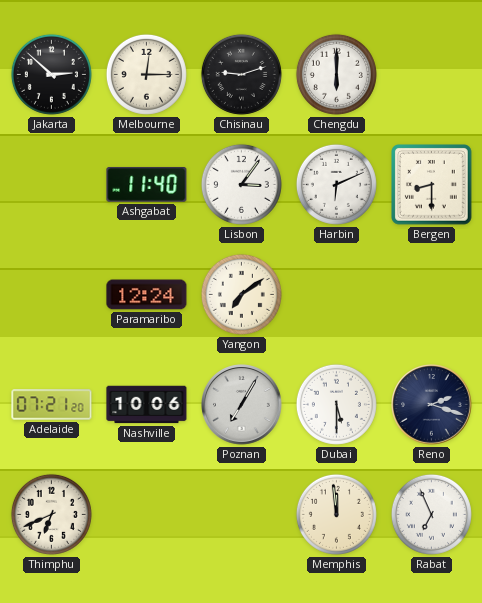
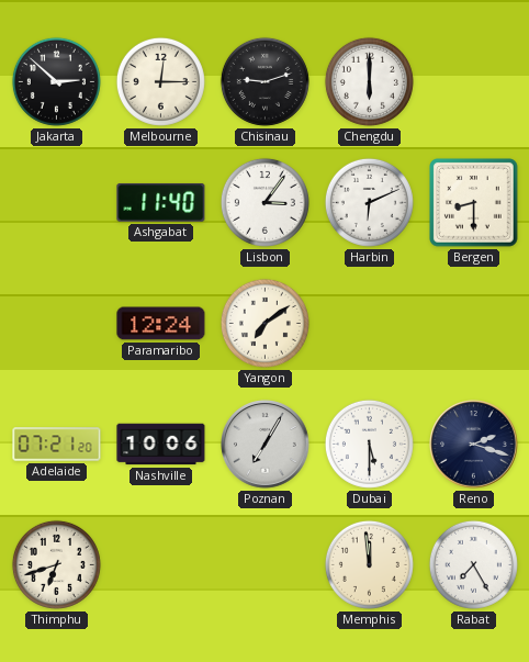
Thimphu: 6:41 -> 6:42
Rabat: 6:56 -> 7:25
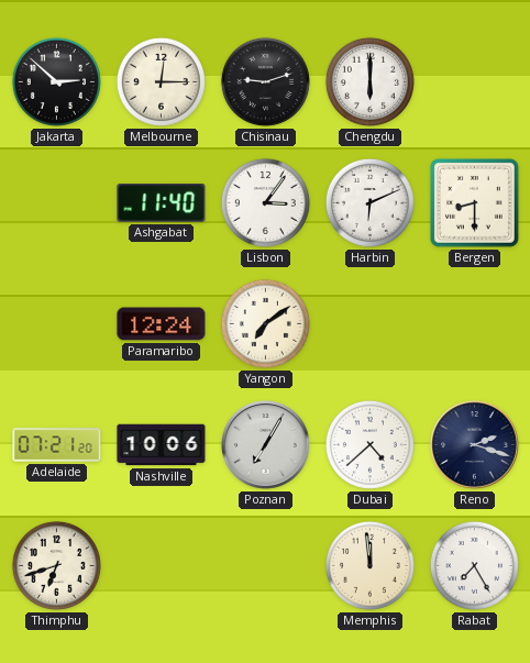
Dubai: 5:30 -> 4:38
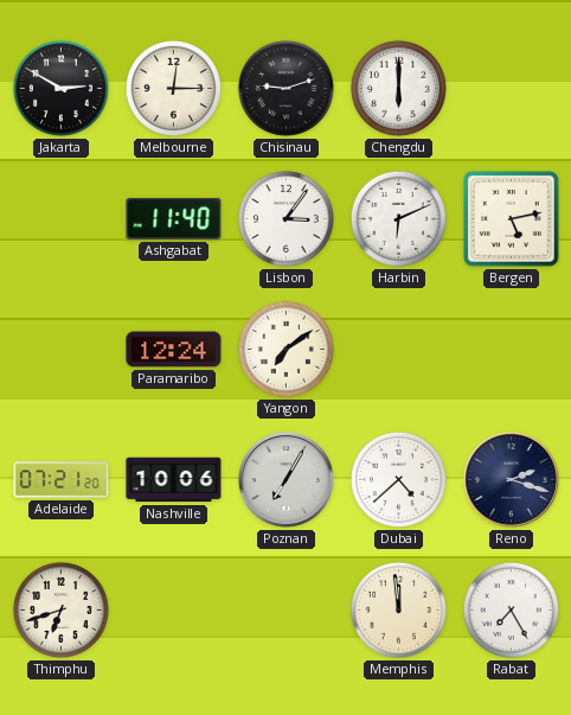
Jakarta: 2:52 -> 2:50
Bergen: 8:30 -> 5:13
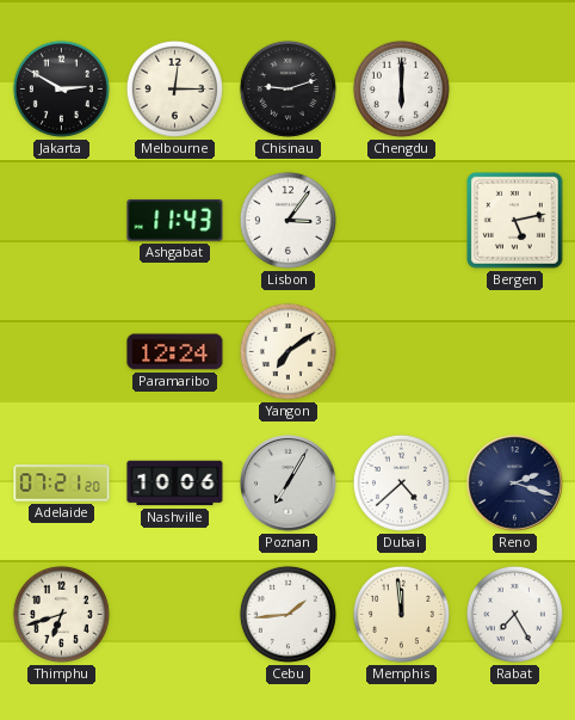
Ashgabat: 11:40 -> 11:43
Harbin: 6:11 -> none
Cebu: none -> 1:44
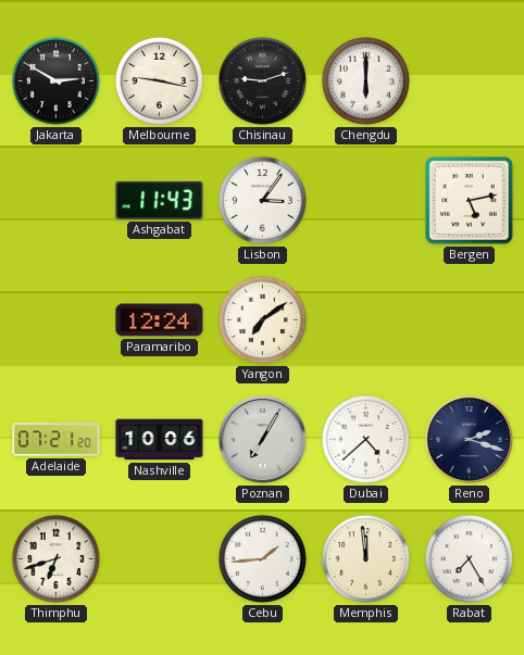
Melbourne: 12:15 -> 9:17
